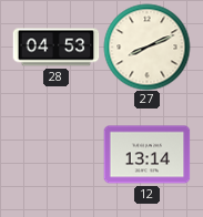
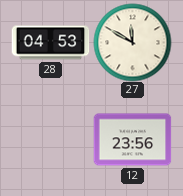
27: 8:11 -> 11:50
12: 13:14 -> 23:56
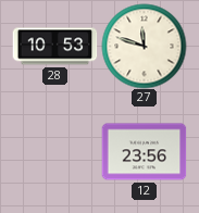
28: 04:53 -> 10:53
27: 11:50 -> 11:48
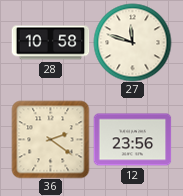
28: 10:53 -> 10:58
36: none -> 2:21
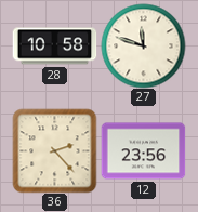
36: 2:21 -> 2:23
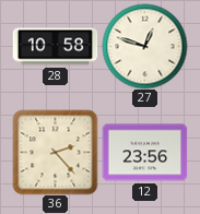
27: 11:48 -> 12:48
